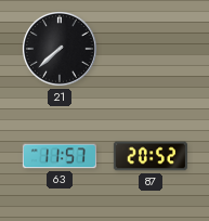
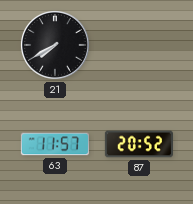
21: 7:38 -> 7:40
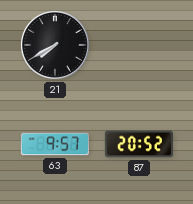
63: 11:57 -> 9:57
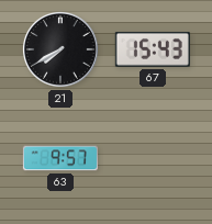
67: none -> 15:43
87: 20:52 -> none
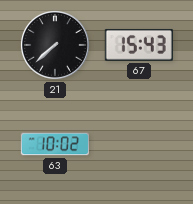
21: 7:40 -> 7:38
63: 9:57 -> 10:02
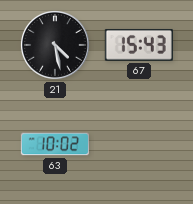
21: 7:38 -> 4:28
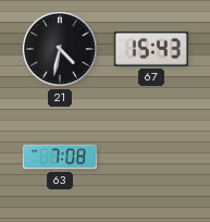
21: 4:28 -> 4:32
63: 10:02 -> 7:08
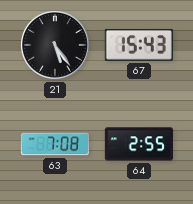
21: 4:32 -> 5:24
64: none -> 2:55
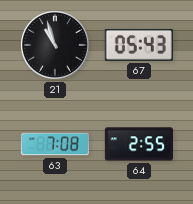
21: 5:24 -> 10:57
67: 15:43 -> 05:43
